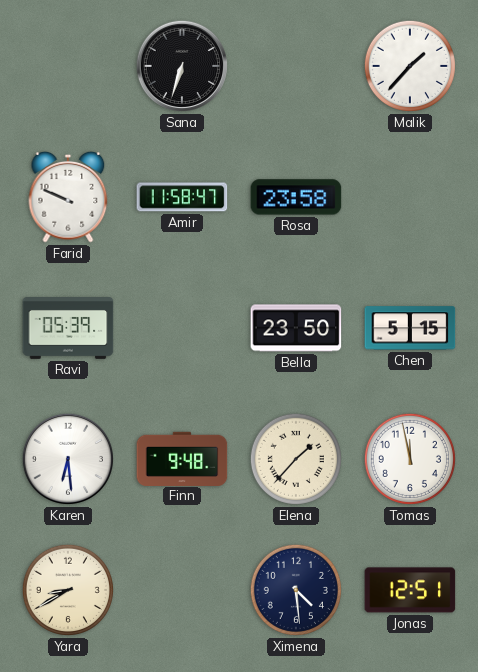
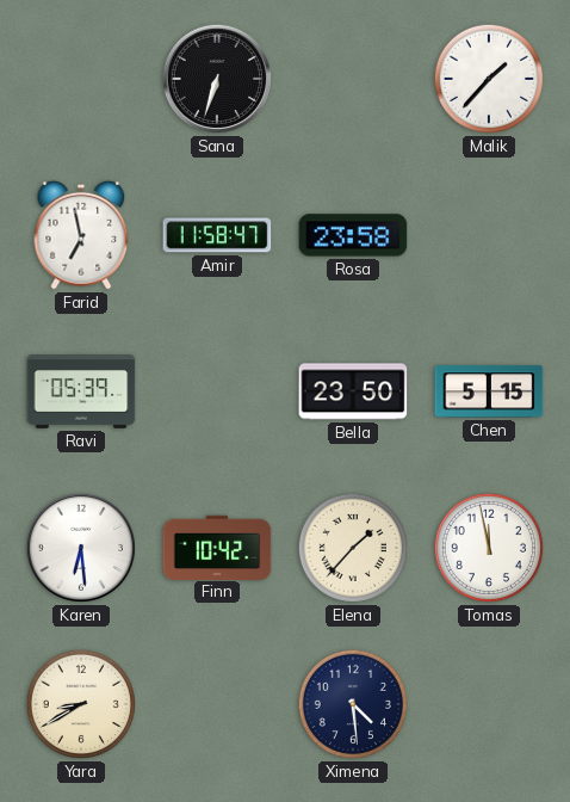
Farid: 9:49 -> 6:58
Finn: 9:48 -> 10:42
Jonas: 12:51 -> none
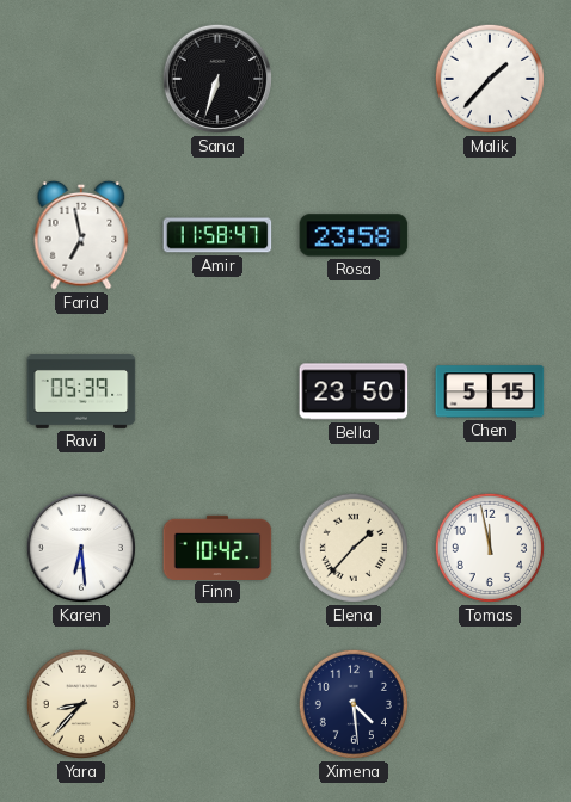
Yara: 8:40 -> 8:37
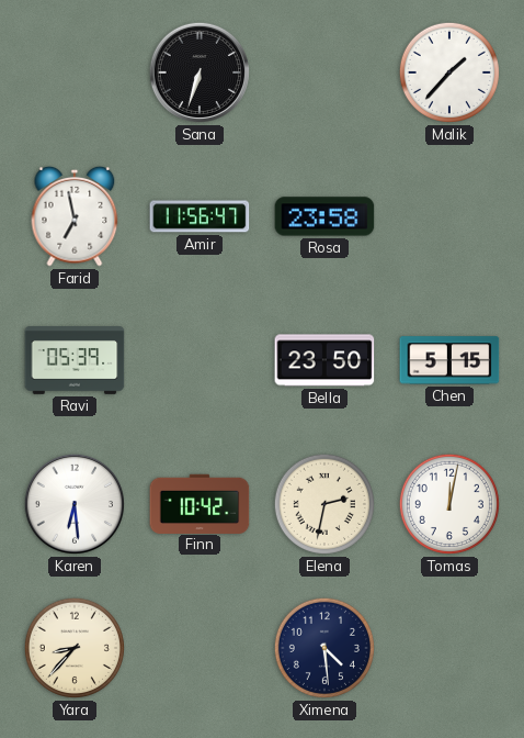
Amir: 11:58 -> 11:56
Elena: 1:37 -> 2:32
Tomas: 11:58 -> 12:02
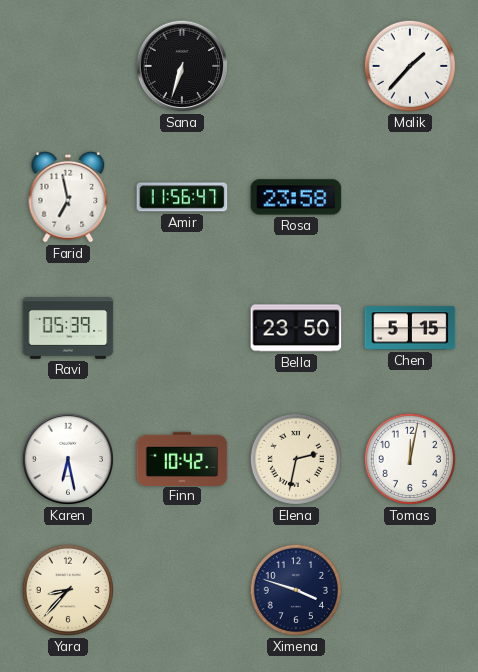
Karen: 6:29 -> 6:28
Ximena: 4:29 -> 3:48
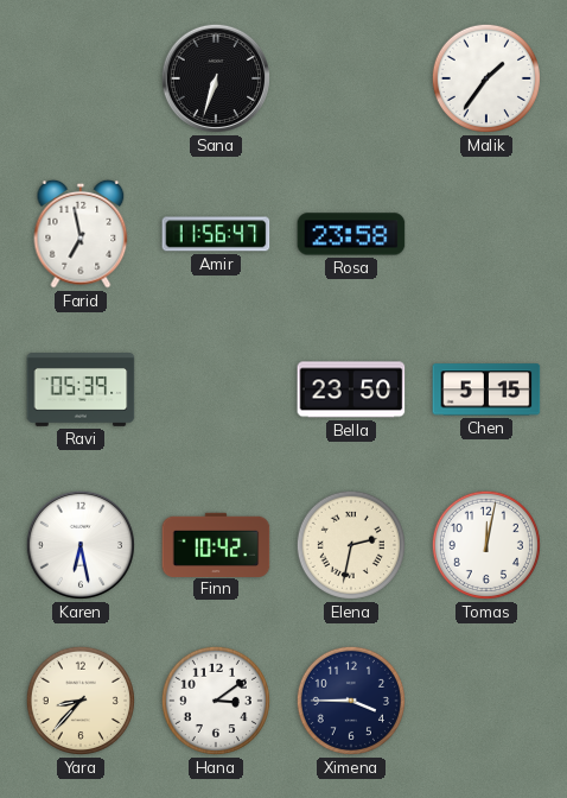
Malik: 1:37 -> 1:36
Hana: none -> 3:09
Ximena: 3:48 -> 3:45
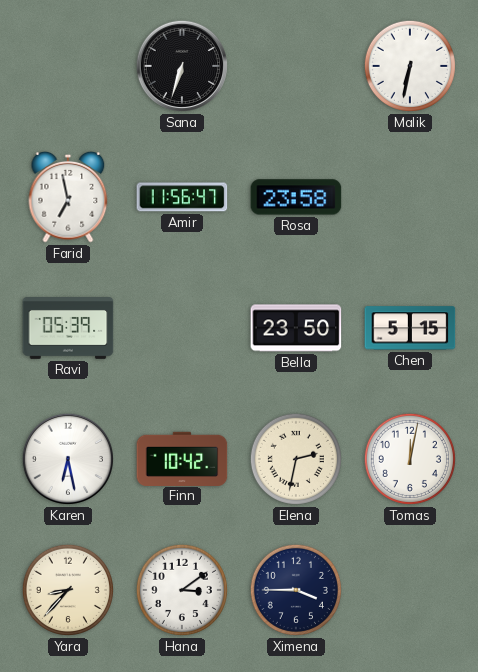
Malik: 1:36 -> 6:32
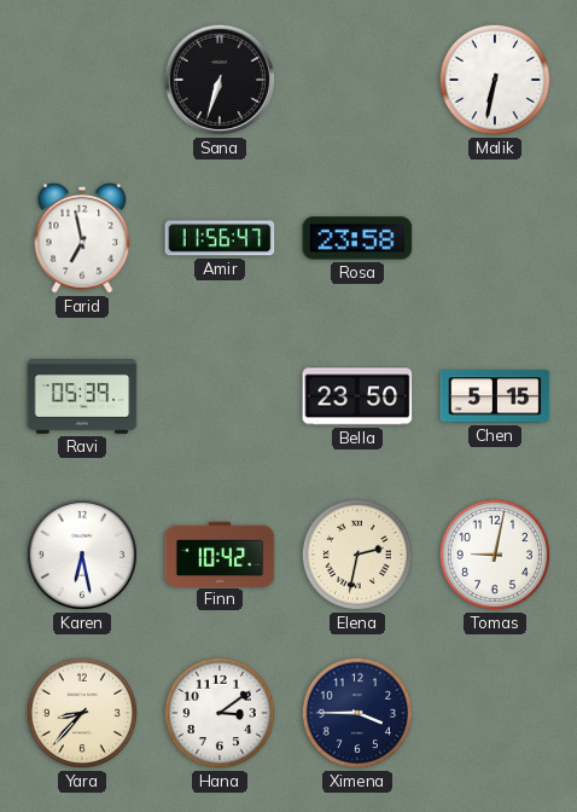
Tomas: 12:02 -> 9:02
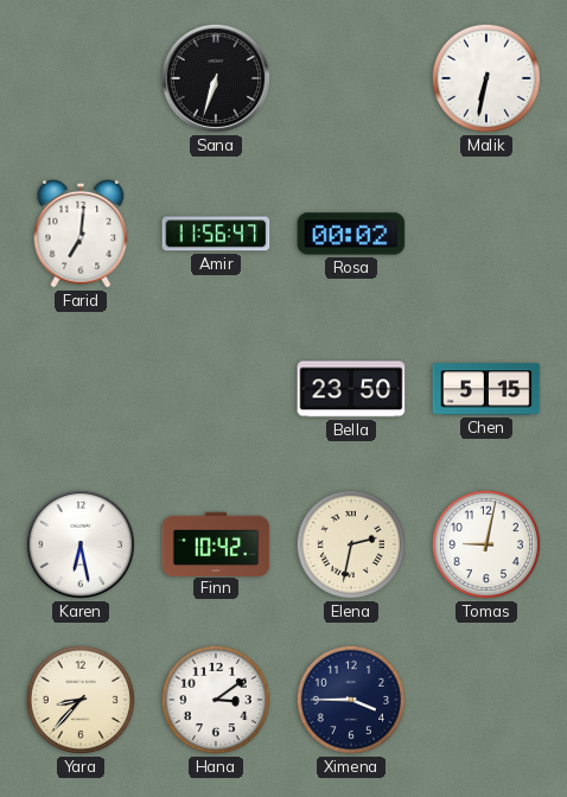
Farid: 6:58 -> 7:01
Rosa: 23:58 -> 00:02
Ravi: 05:39 -> none
